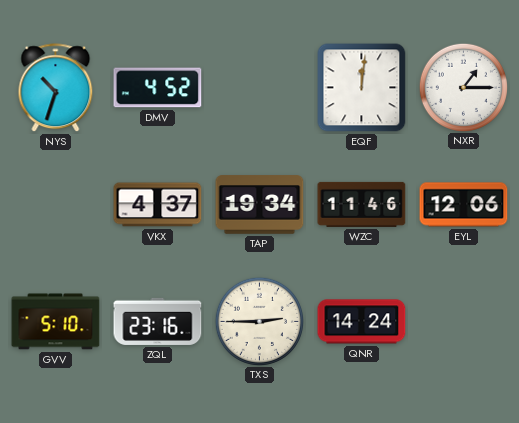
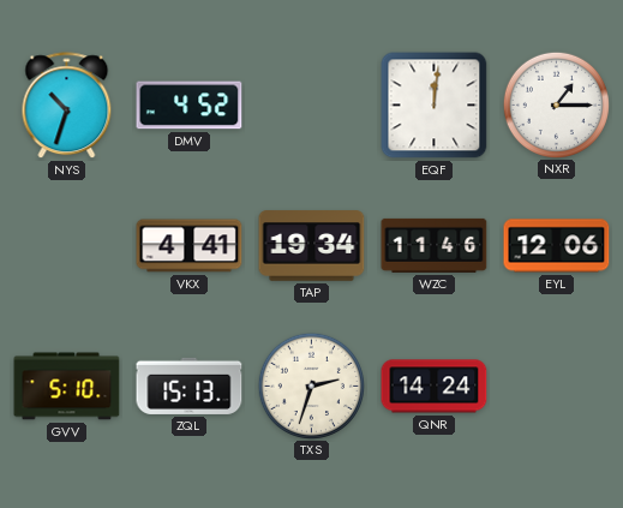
VKX: 4:37 -> 4:41
ZQL: 23:16 -> 15:13
TXS: 2:45 -> 2:33
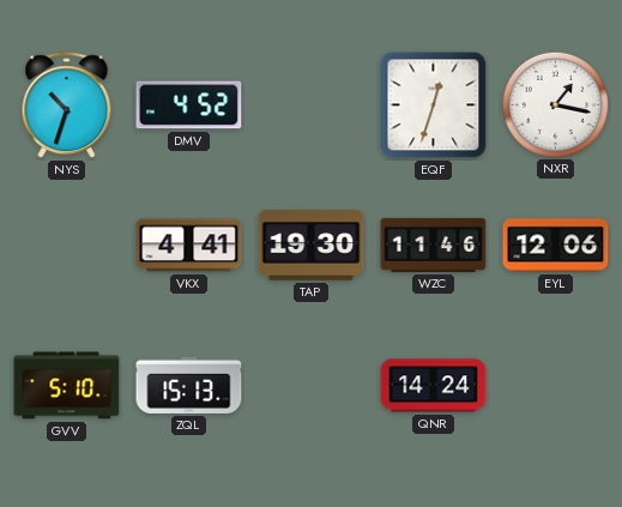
EQF: 12:01 -> 12:33
NXR: 1:15 -> 1:17
TAP: 19:34 -> 19:30
TXS: 2:33 -> none
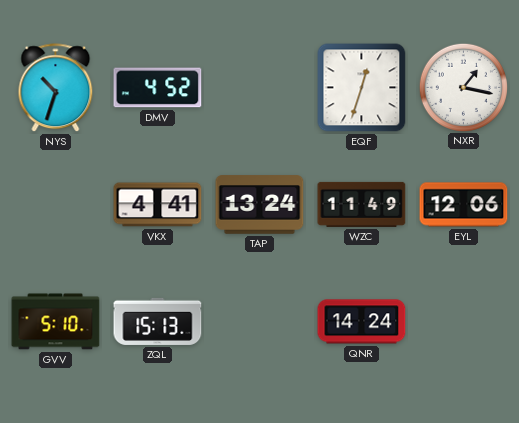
TAP: 19:30 -> 13:24
WZC: 11:46 -> 11:49
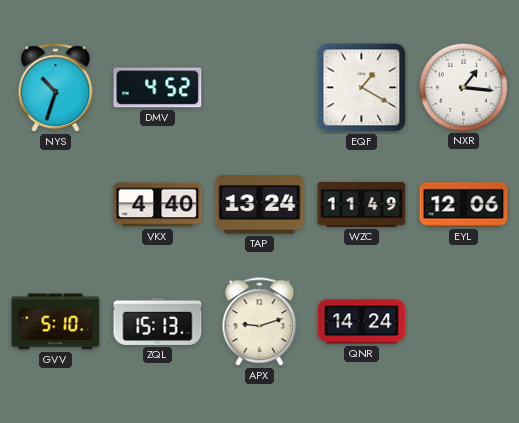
EQF: 12:33 -> 1:20
NXR: 1:17 -> 1:16
VKX: 4:41 -> 4:40
APX: none -> 9:12
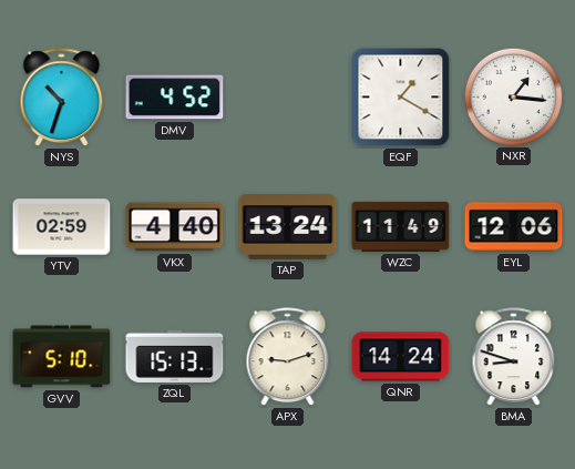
YTV: none -> 02:59
BMA: none -> 8:48
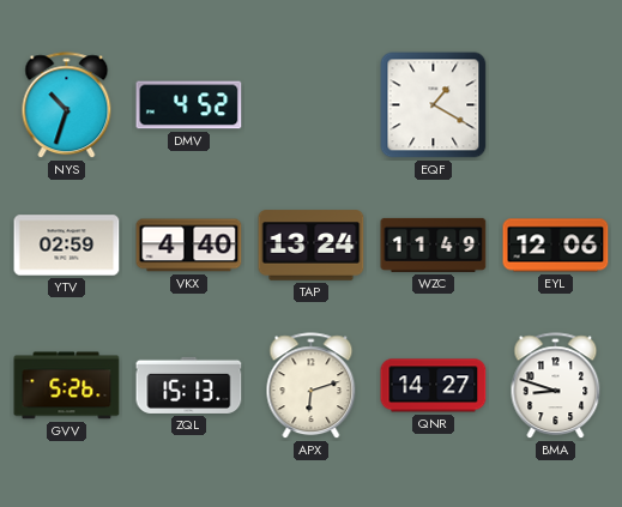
NXR: 1:16 -> none
GVV: 5:10 -> 5:26
APX: 9:12 -> 6:12
QNR: 14:24 -> 14:27
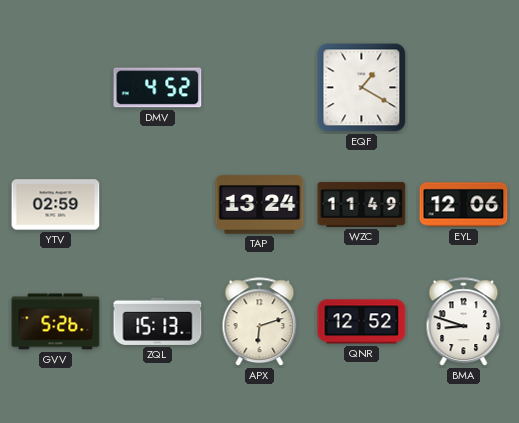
NYS: 10:33 -> none
VKX: 4:40 -> none
QNR: 14:27 -> 12:52
